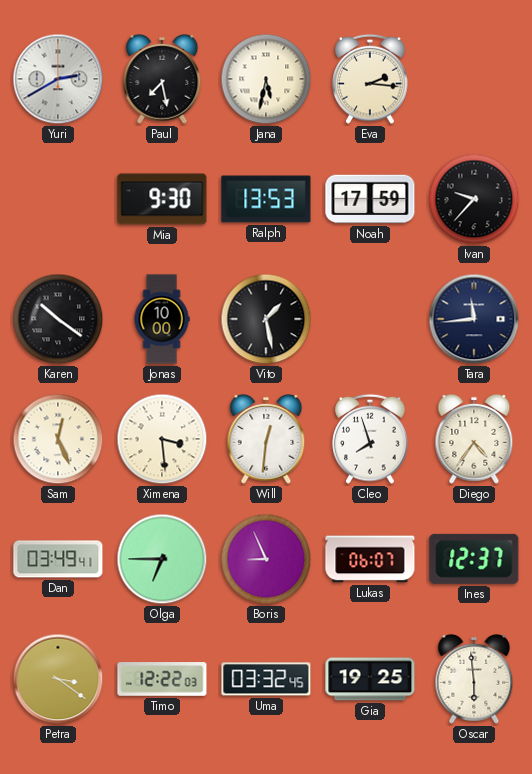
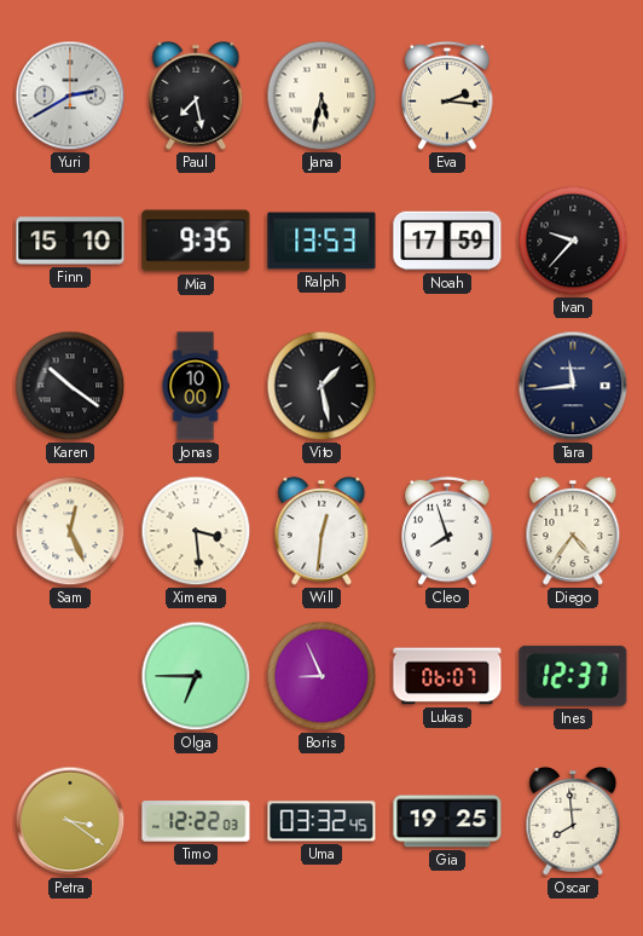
Finn: none -> 15:10
Mia: 9:30 -> 9:35
Dan: 03:49 -> none
Oscar: 5:59 -> 7:59
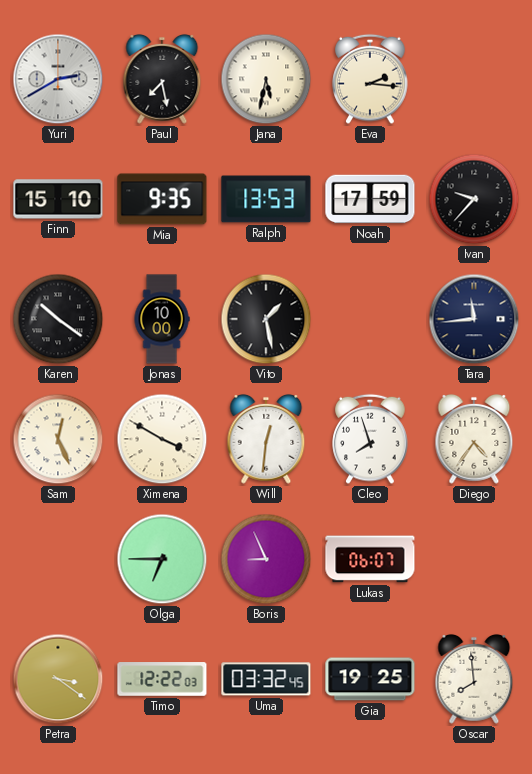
Ximena: 3:29 -> 3:50
Ines: 12:37 -> none
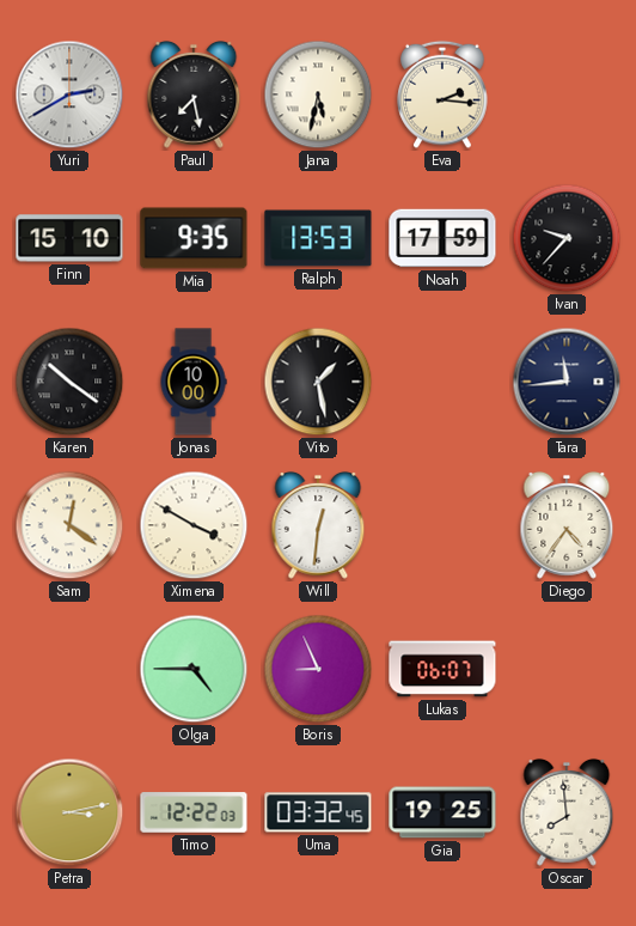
Sam: 12:26 -> 12:21
Cleo: 7:57 -> none
Olga: 6:45 -> 4:45
Petra: 3:21 -> 3:13
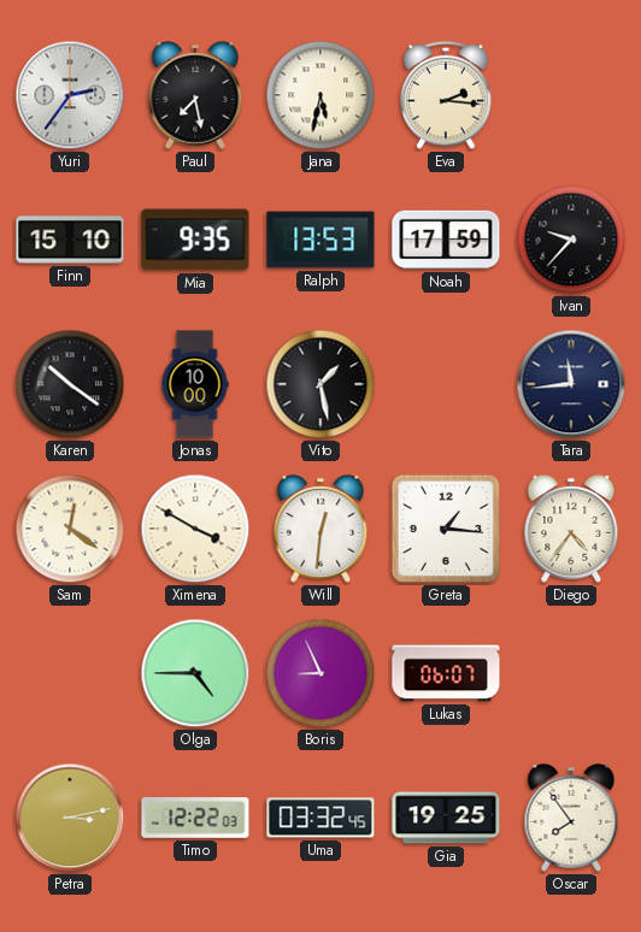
Yuri: 2:40 -> 2:36
Greta: none -> 1:16
Oscar: 7:59 -> 7:54
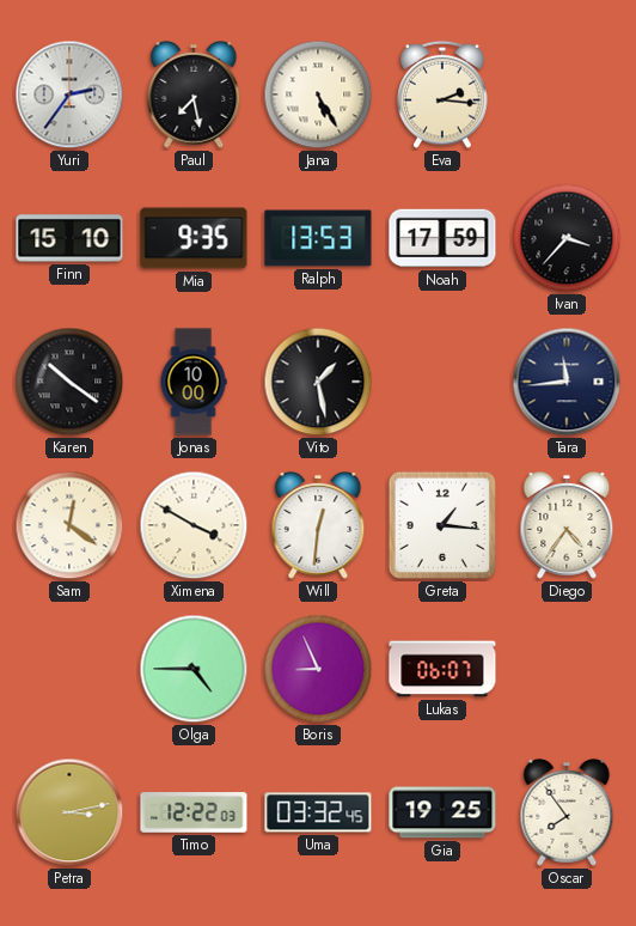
Jana: 5:32 -> 5:25
Ivan: 9:37 -> 3:37
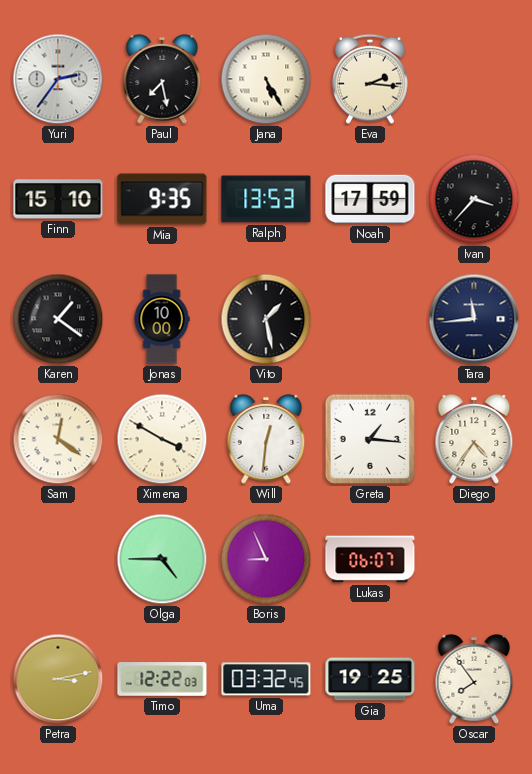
Karen: 10:21 -> 1:21
